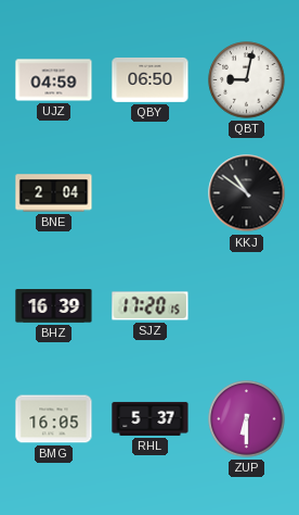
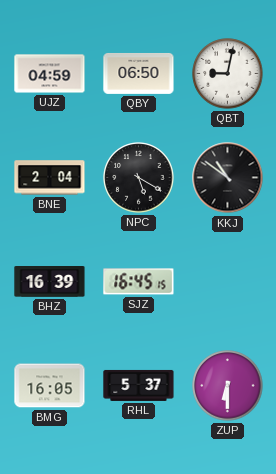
NPC: none -> 5:20
SJZ: 17:20 -> 16:45
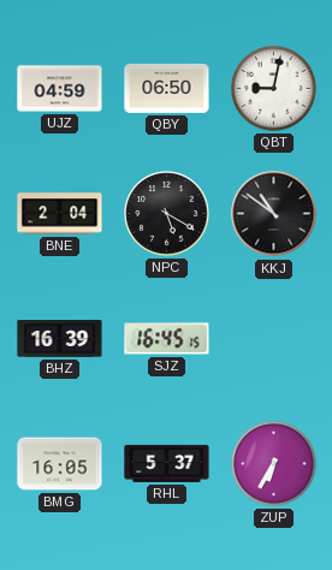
ZUP: 6:30 -> 6:35
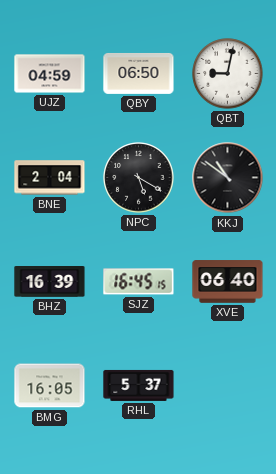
XVE: none -> 06:40
ZUP: 6:35 -> none
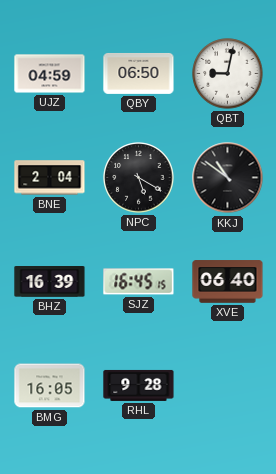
RHL: 5:37 -> 9:28
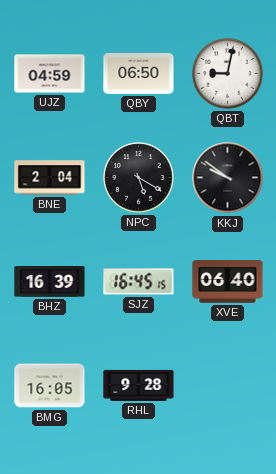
KKJ: 10:51 -> 9:51
